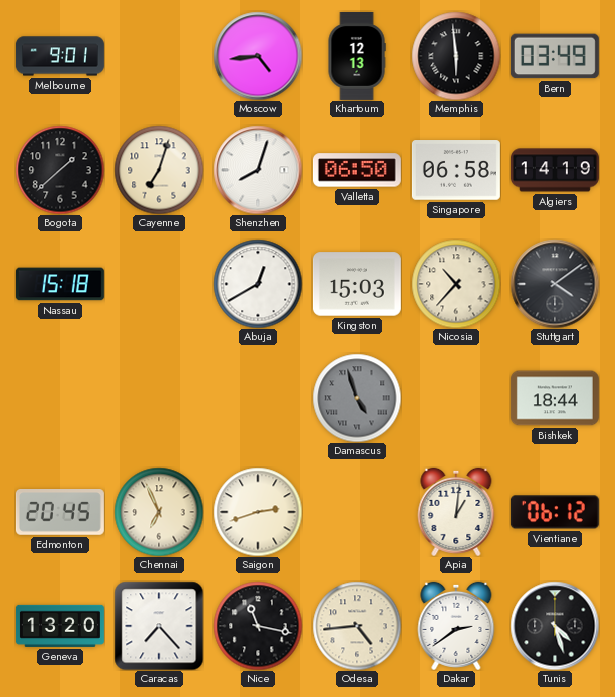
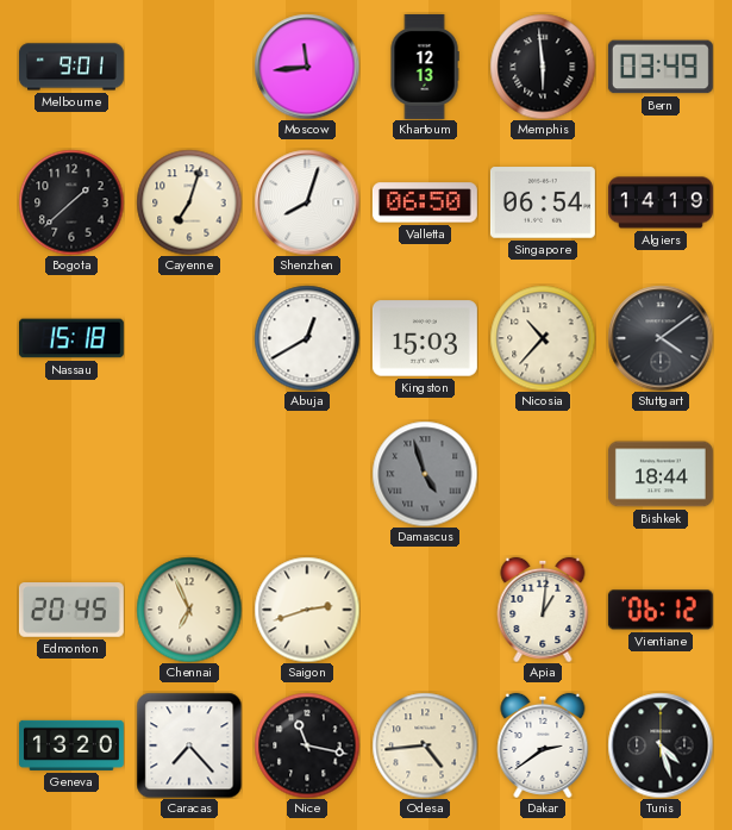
Moscow: 4:44 -> 11:44
Singapore: 06:58 -> 06:54
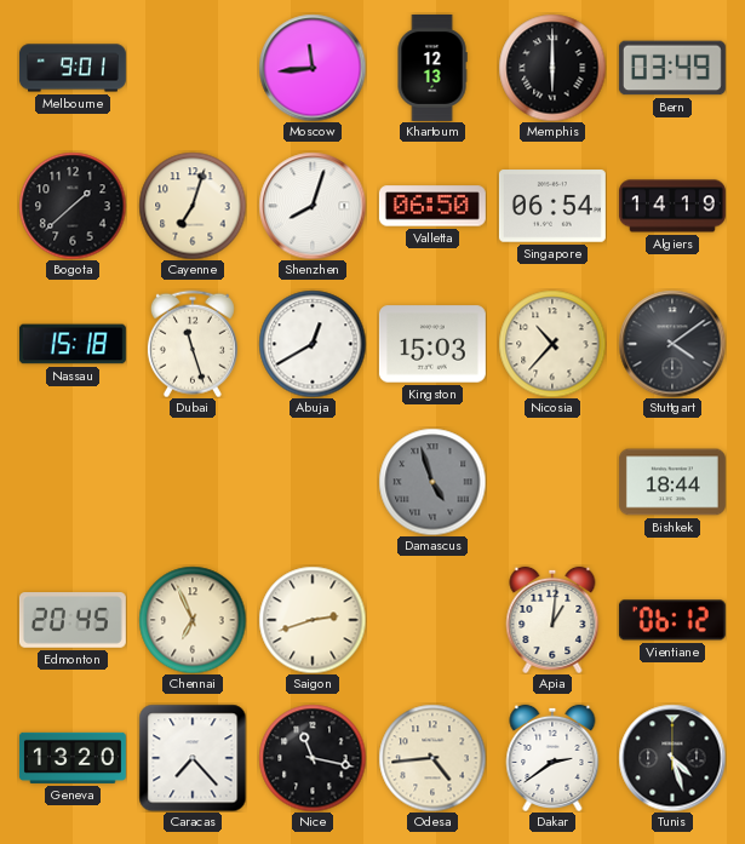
Memphis: 5:59 -> 6:00
Dubai: none -> 11:27
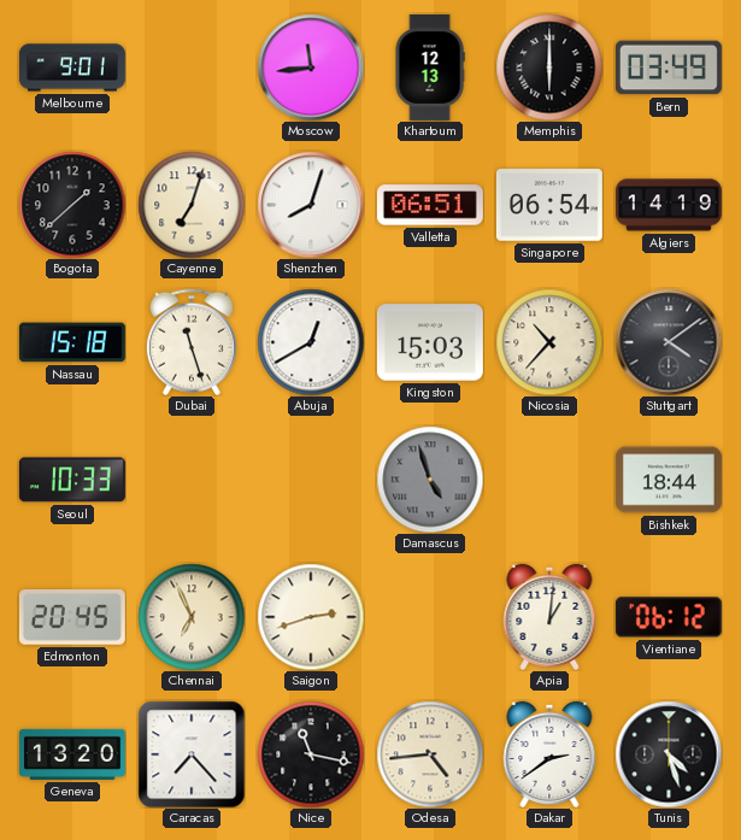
Valletta: 06:50 -> 06:51
Seoul: none -> 10:33
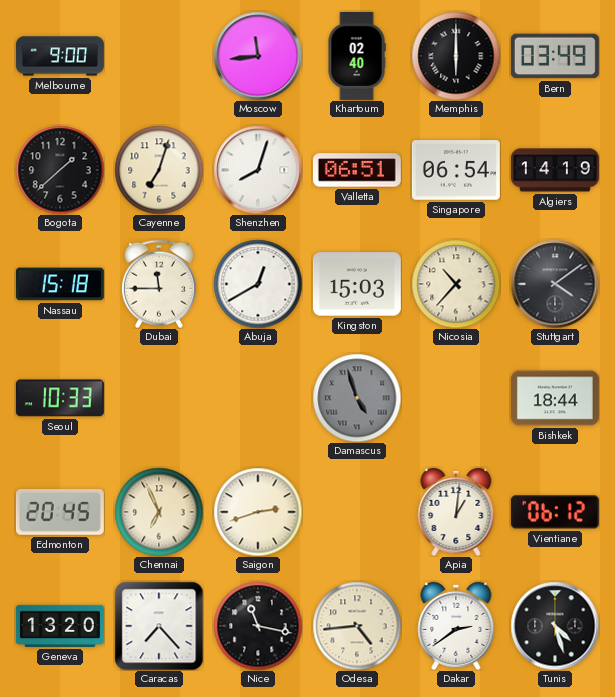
Melbourne: 9:01 -> 9:00
Khartoum: 12:13 -> 02:40
Dubai: 11:27 -> 11:45
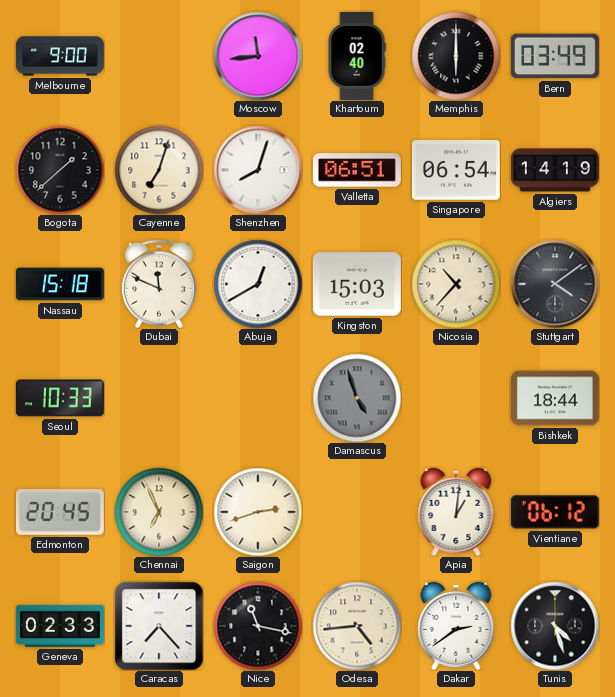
Dubai: 11:45 -> 11:49
Geneva: 13:20 -> 02:33
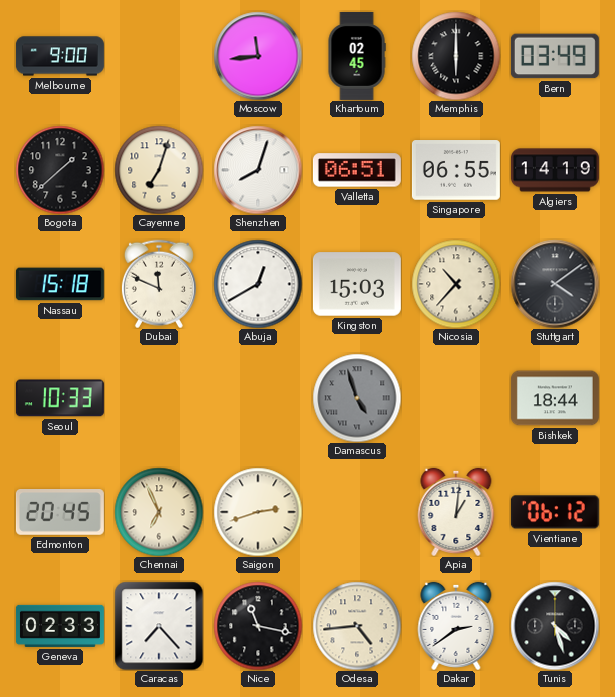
Khartoum: 02:40 -> 02:45
Singapore: 06:54 -> 06:55
